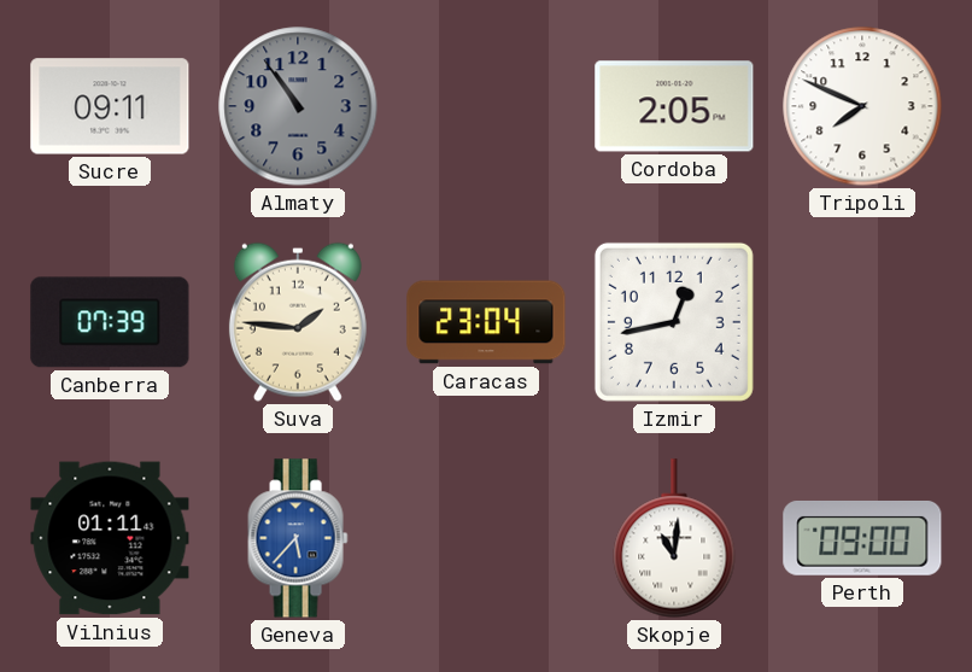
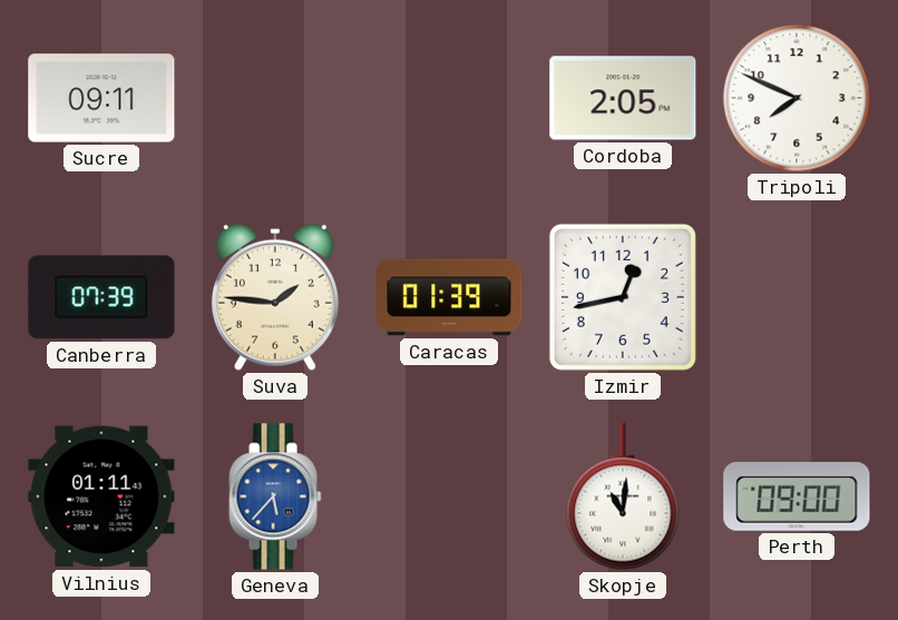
Almaty: 10:54 -> none
Caracas: 23:04 -> 01:39
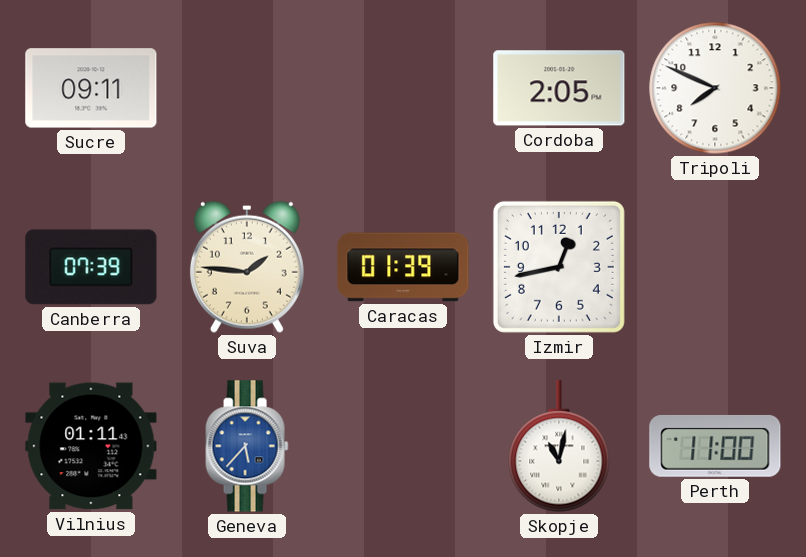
Skopje: 11:01 -> 11:02
Perth: 09:00 -> 11:00
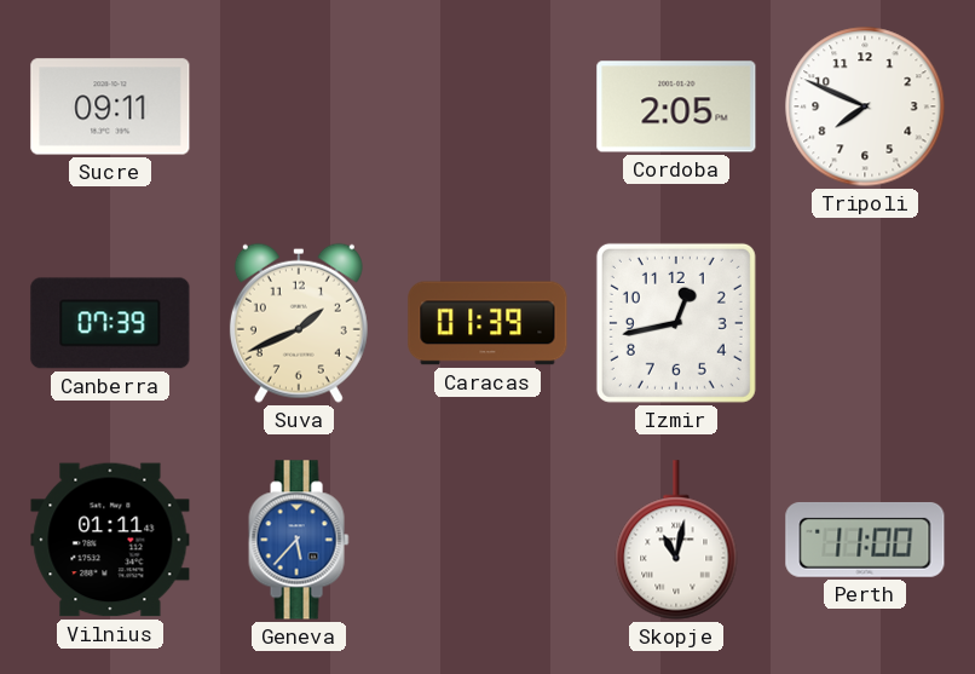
Suva: 1:46 -> 1:41
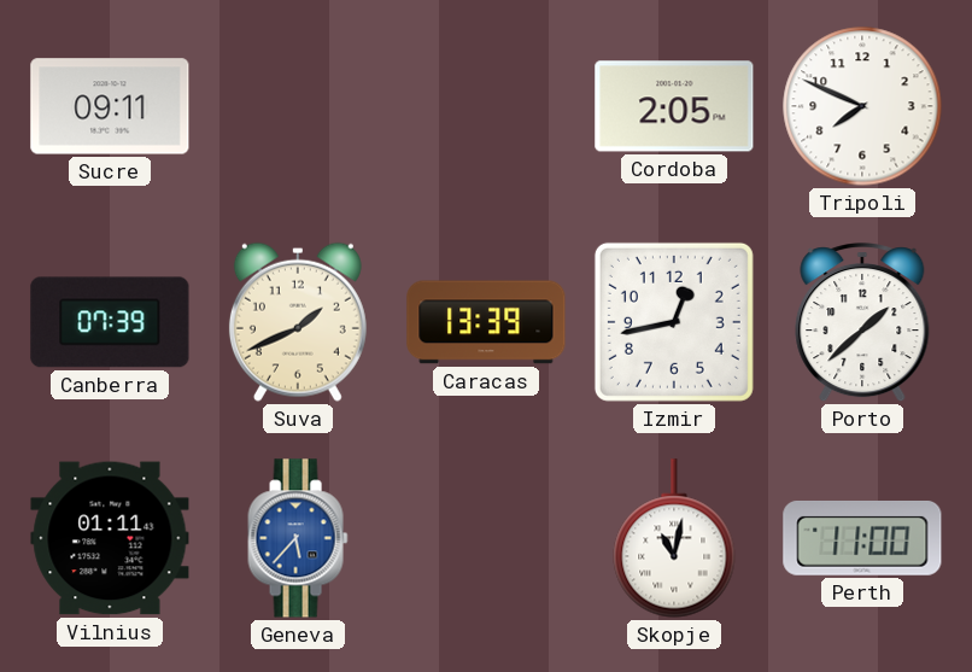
Caracas: 01:39 -> 13:39
Porto: none -> 1:38
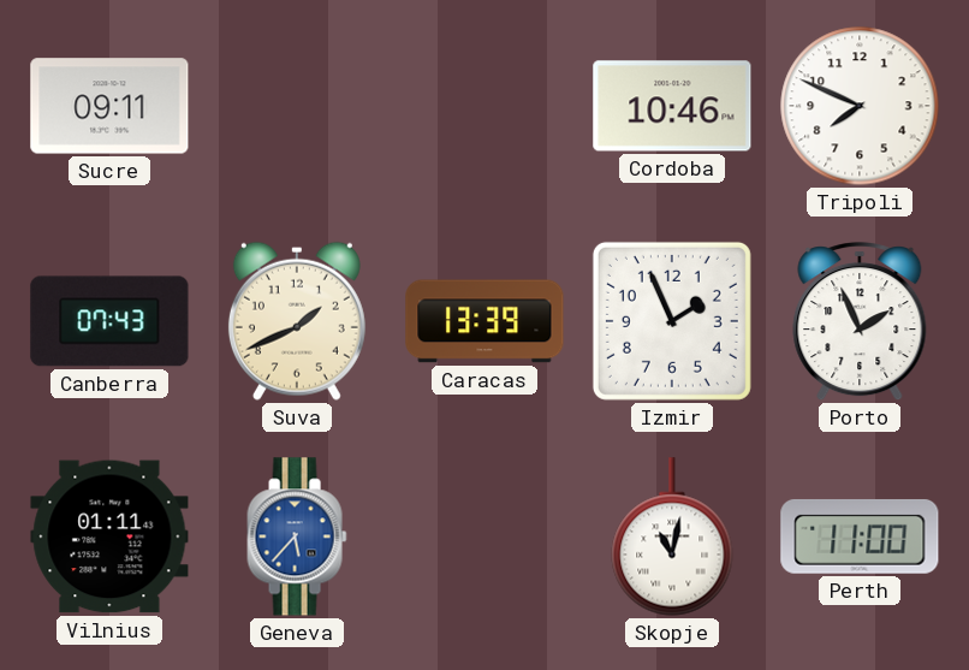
Cordoba: 2:05 -> 10:46
Canberra: 07:39 -> 07:43
Izmir: 12:43 -> 1:56
Porto: 1:38 -> 1:56
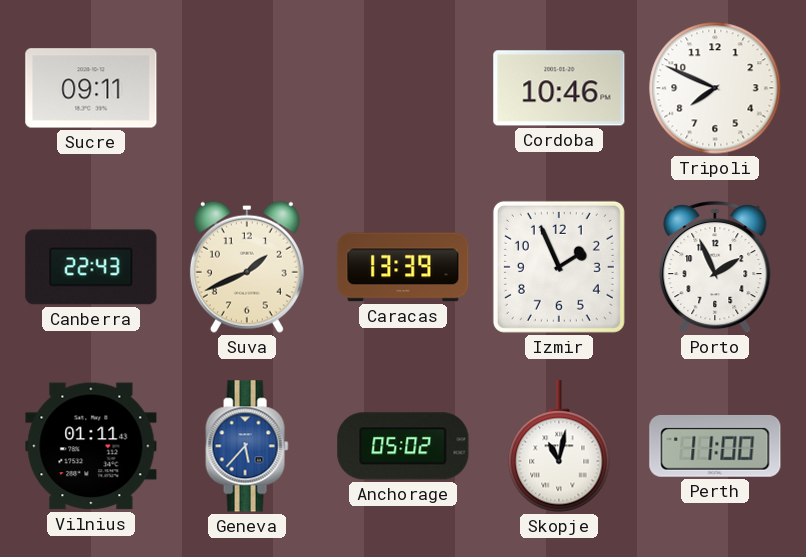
Canberra: 07:43 -> 22:43
Anchorage: none -> 05:02
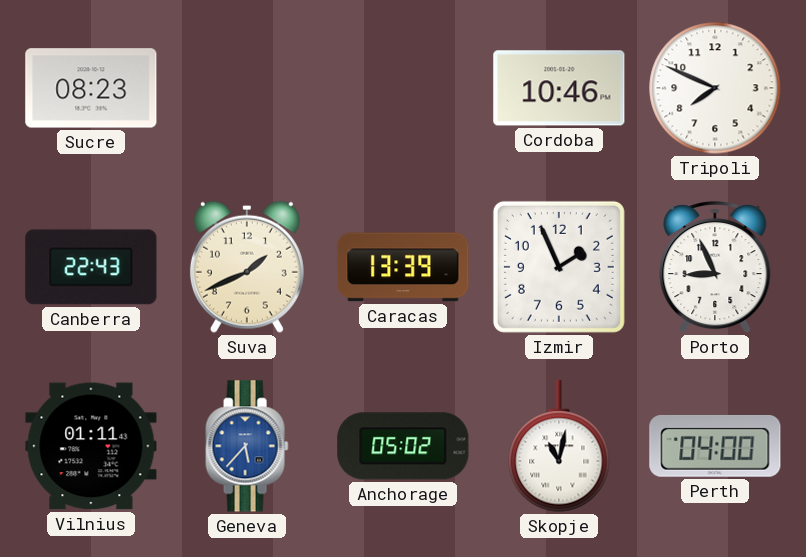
Sucre: 09:11 -> 08:23
Porto: 1:56 -> 8:56
Perth: 11:00 -> 04:00
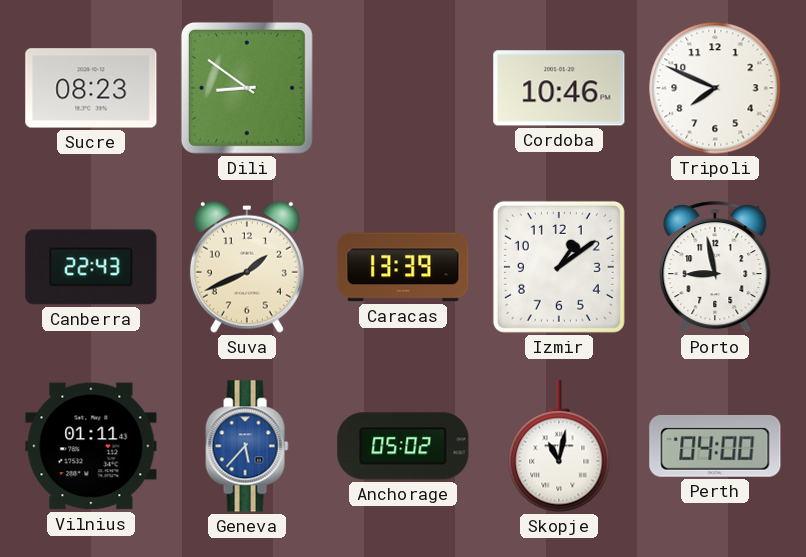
Dili: none -> 8:51
Izmir: 1:56 -> 1:09
Porto: 8:56 -> 8:58
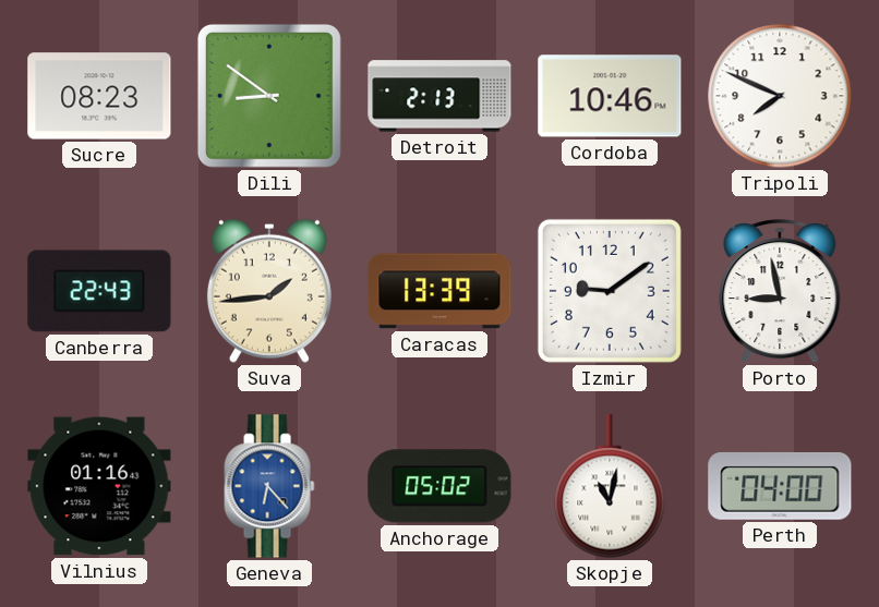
Detroit: none -> 2:13
Suva: 1:41 -> 1:44
Izmir: 1:09 -> 9:09
Vilnius: 01:11 -> 01:16
Geneva: 5:37 -> 6:23
